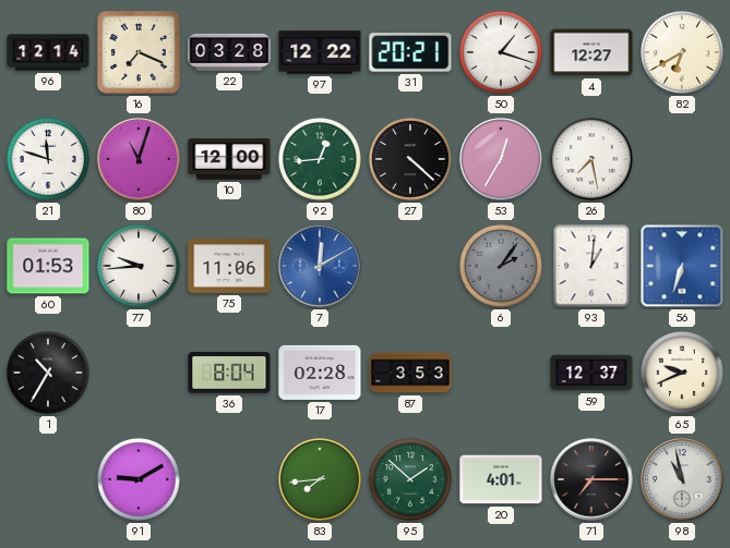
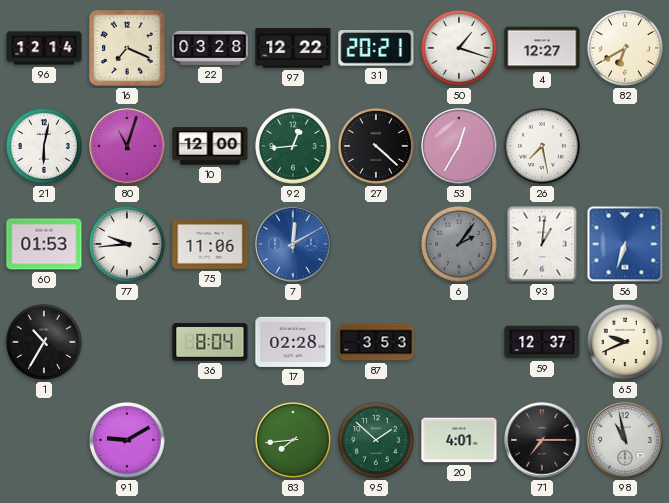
21: 11:48 -> 6:02
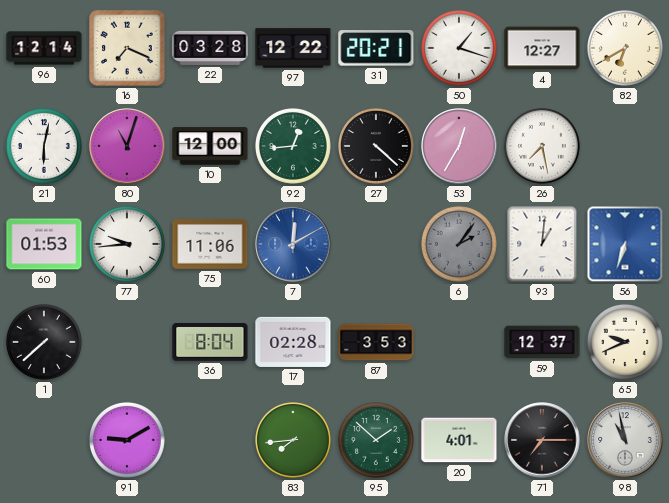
1: 10:35 -> 7:38
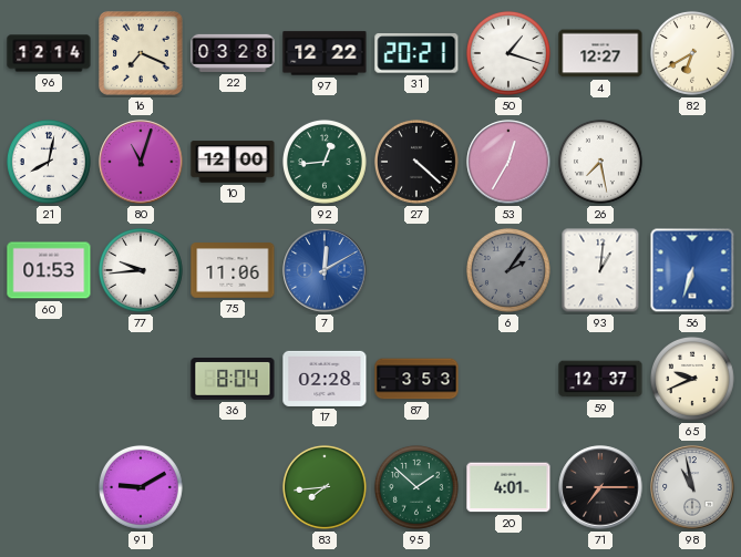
21: 6:02 -> 8:02
1: 7:38 -> none
